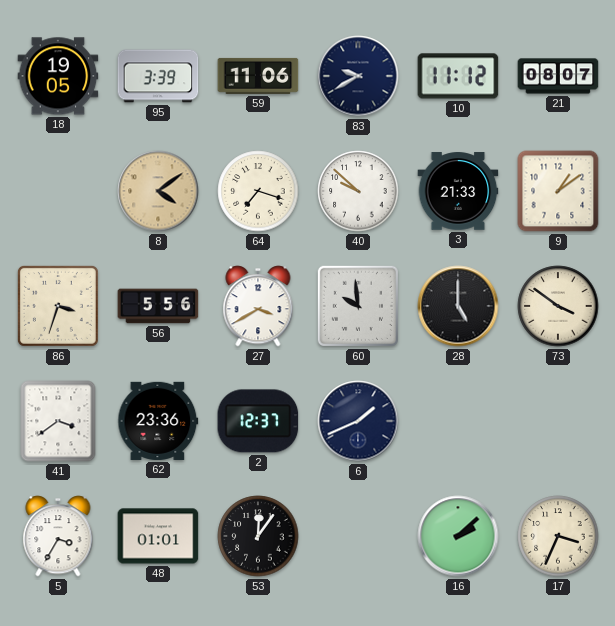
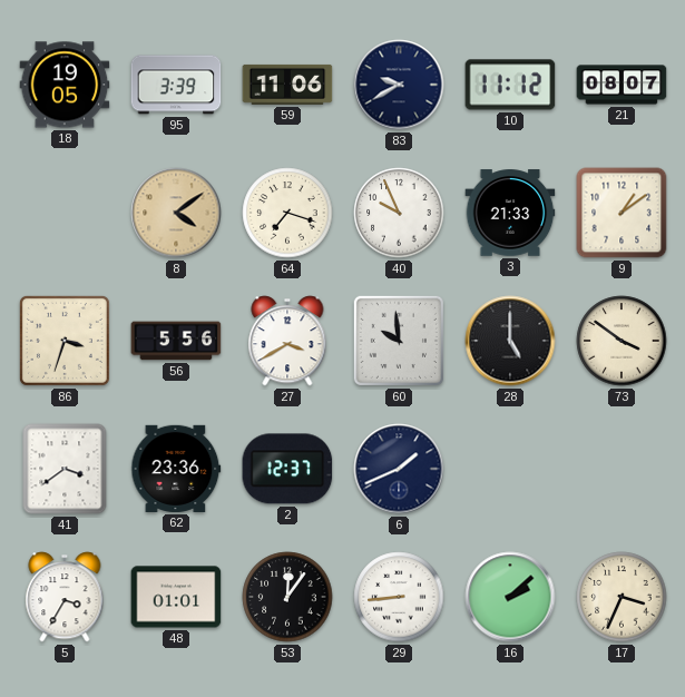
40: 9:52 -> 9:56
29: none -> 8:44
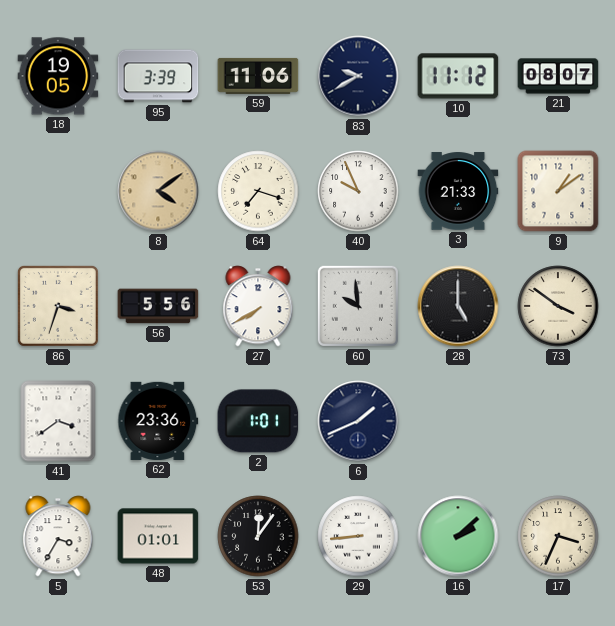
27: 3:40 -> 7:40
2: 12:37 -> 1:01
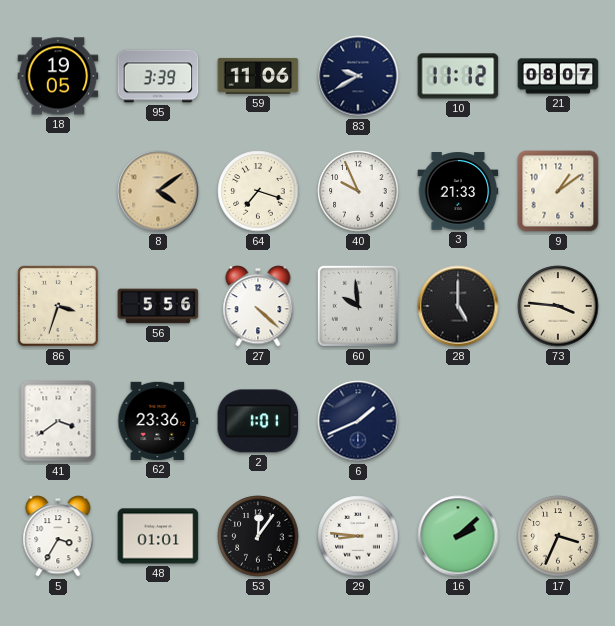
27: 7:40 -> 4:22
73: 3:51 -> 3:46
29: 8:44 -> 8:46
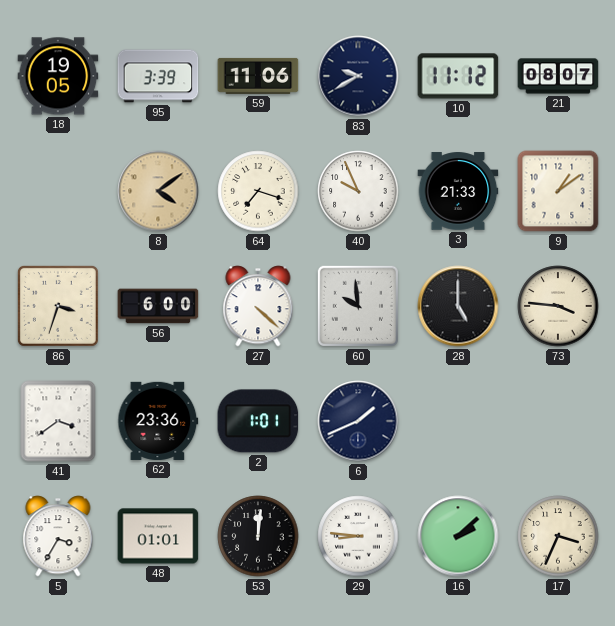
56: 5:56 -> 6:00
53: 12:06 -> 12:01
